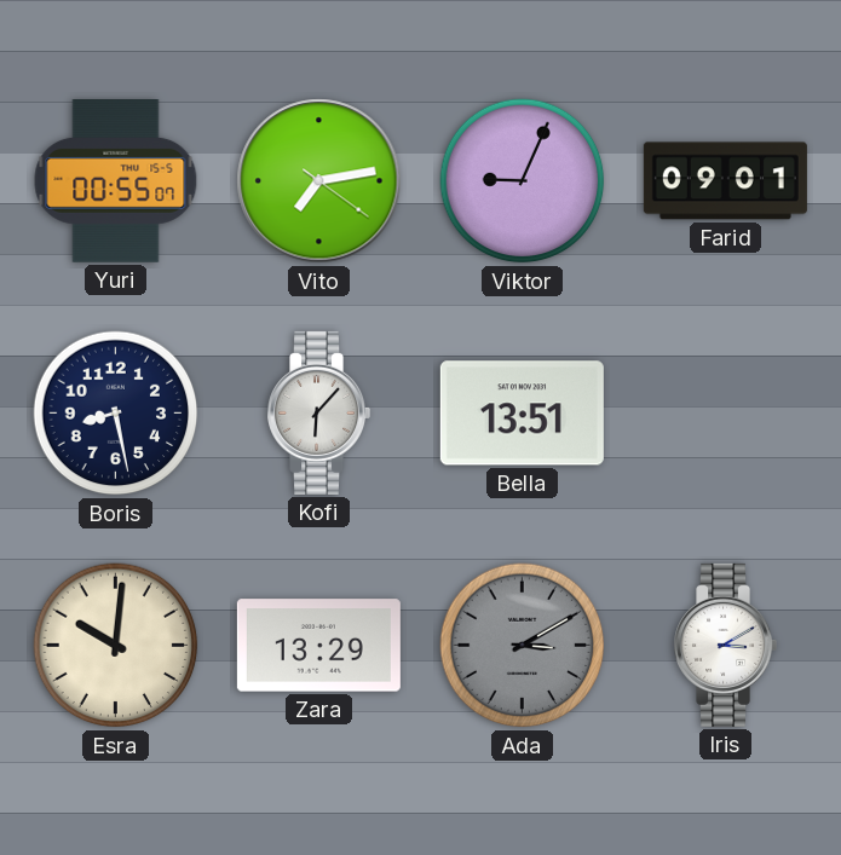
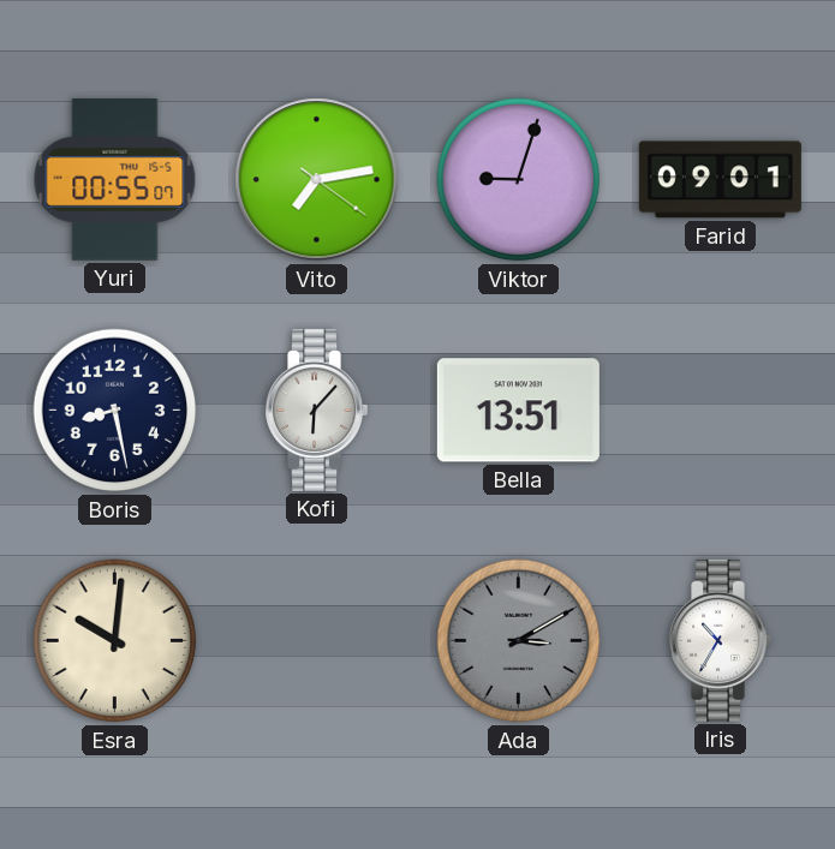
Viktor: 9:04 -> 9:03
Zara: 13:29 -> none
Iris: 3:10 -> 10:35
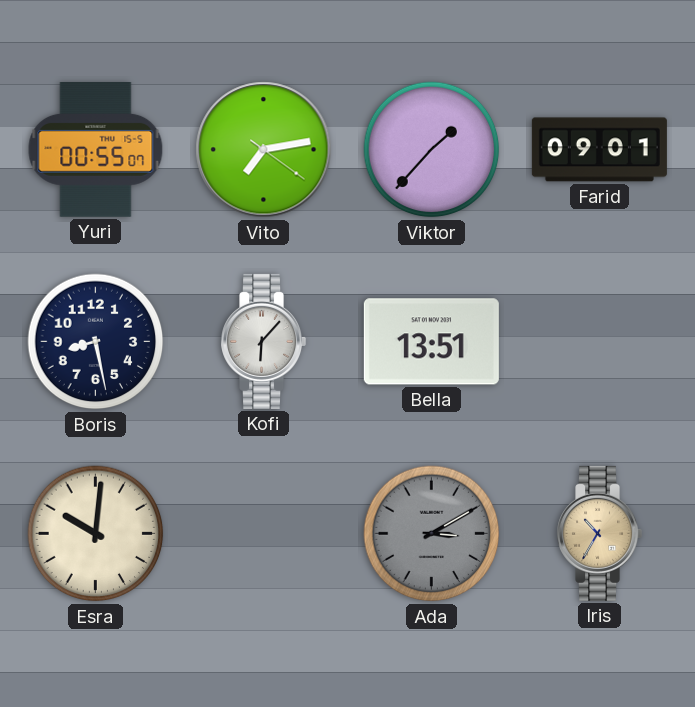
Viktor: 9:03 -> 1:37
Iris dial: white -> champagne
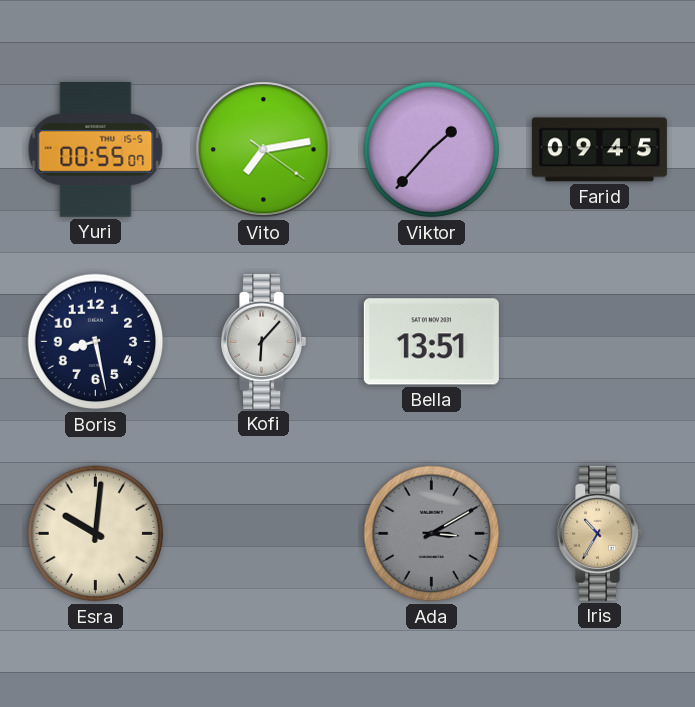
Farid: 09:01 -> 09:45
